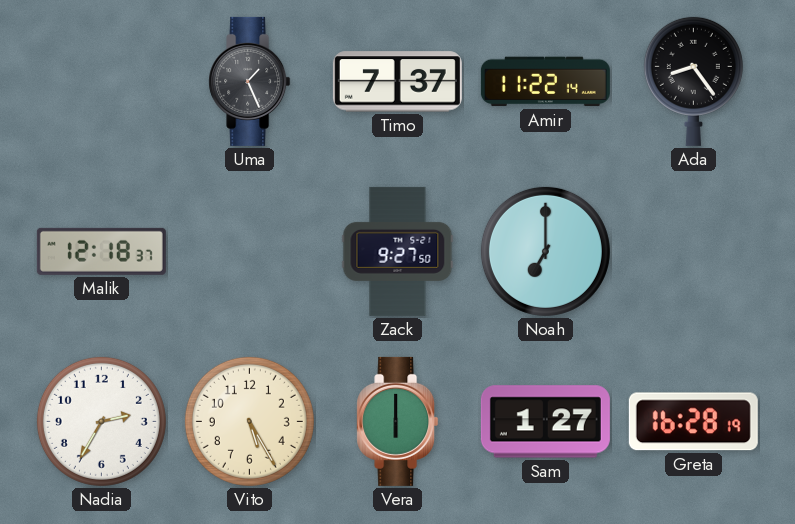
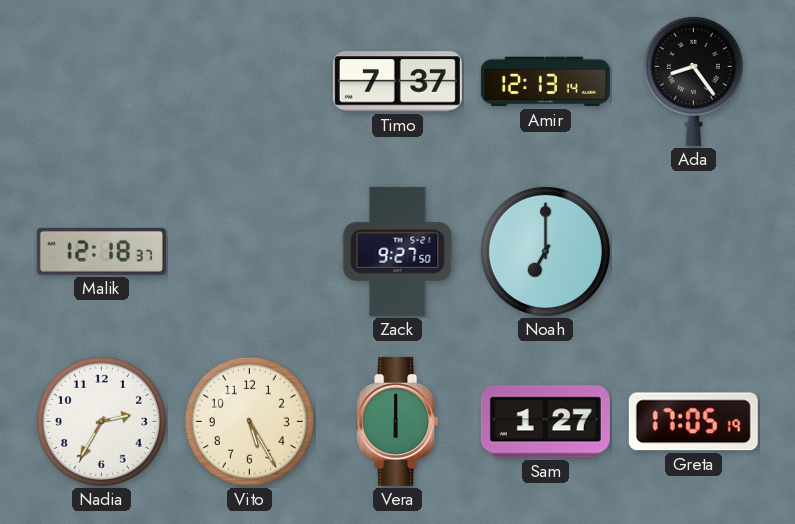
Uma: 1:26 -> none
Amir: 11:22 -> 12:13
Greta: 16:28 -> 17:05
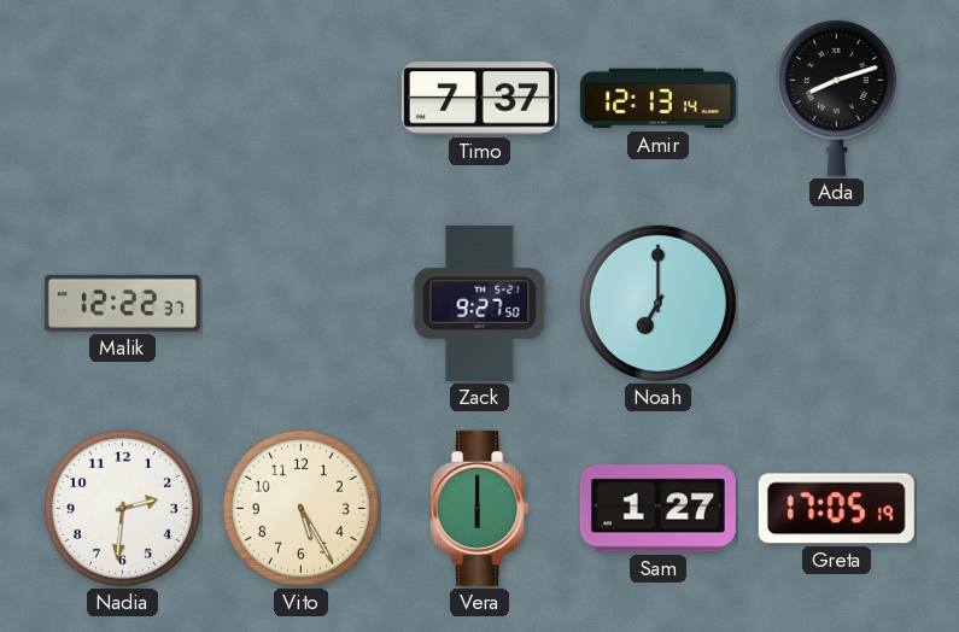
Ada: 8:24 -> 8:12
Malik: 12:18 -> 12:22
Nadia: 2:35 -> 2:31
